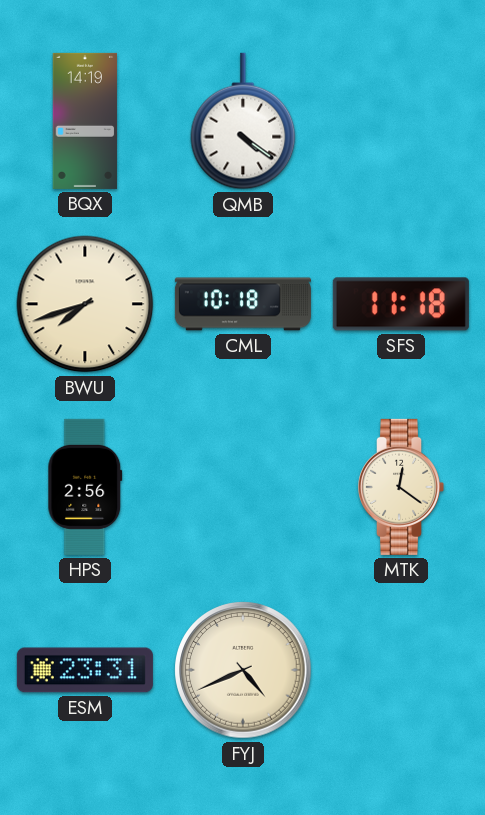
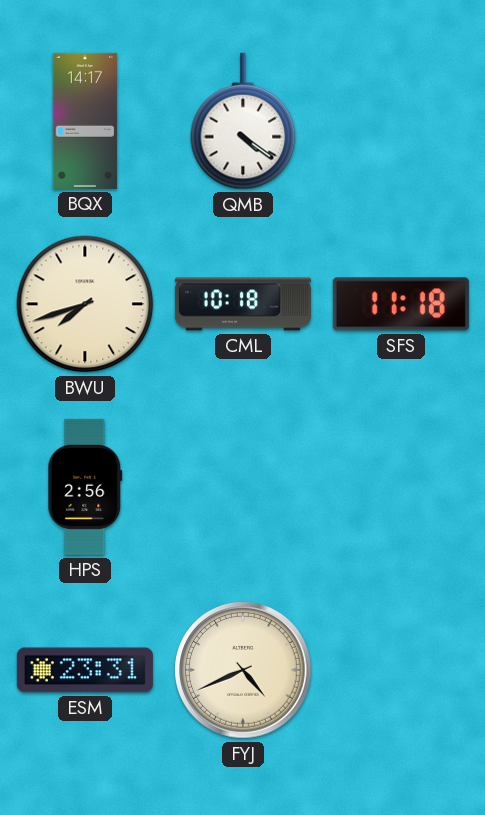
BQX: 14:19 -> 14:17
MTK: 12:21 -> none
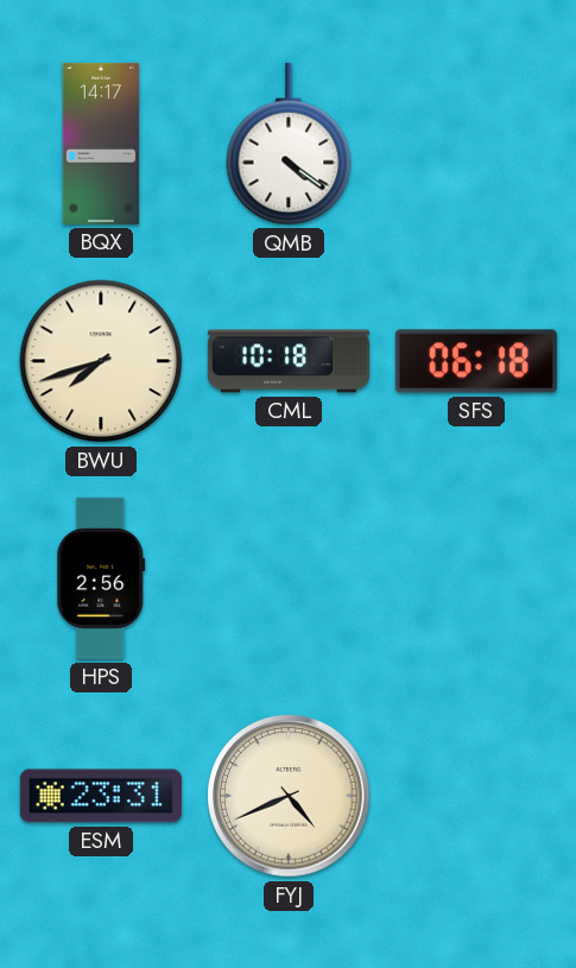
SFS: 11:18 -> 06:18
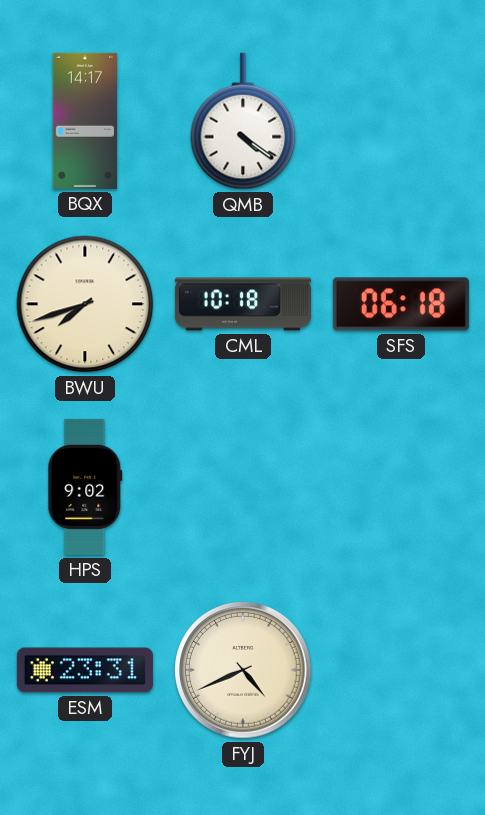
HPS: 2:56 -> 9:02
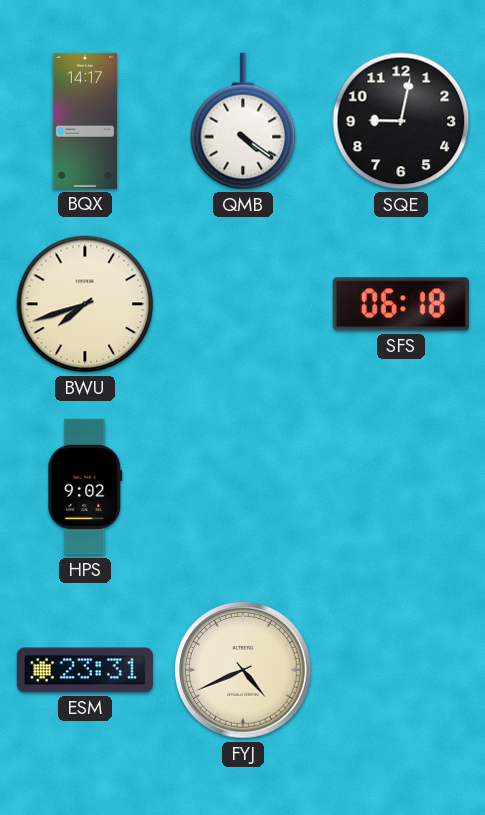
SQE: none -> 9:02
CML: 10:18 -> none
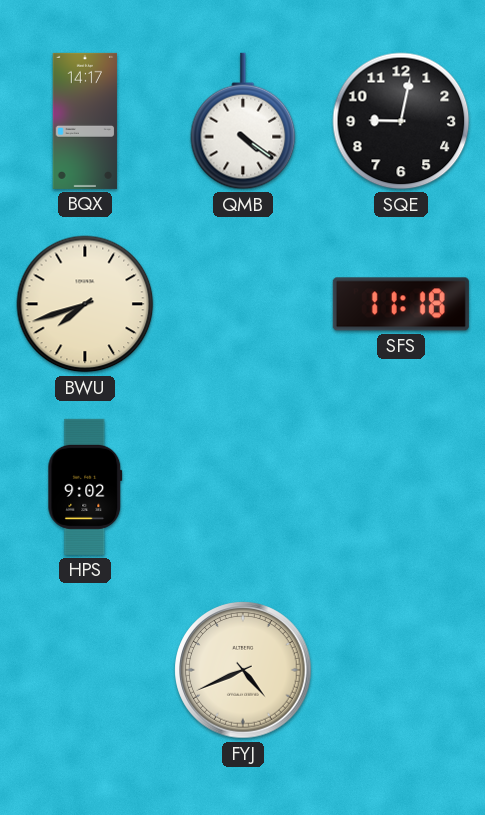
SFS: 06:18 -> 11:18
ESM: 23:31 -> none
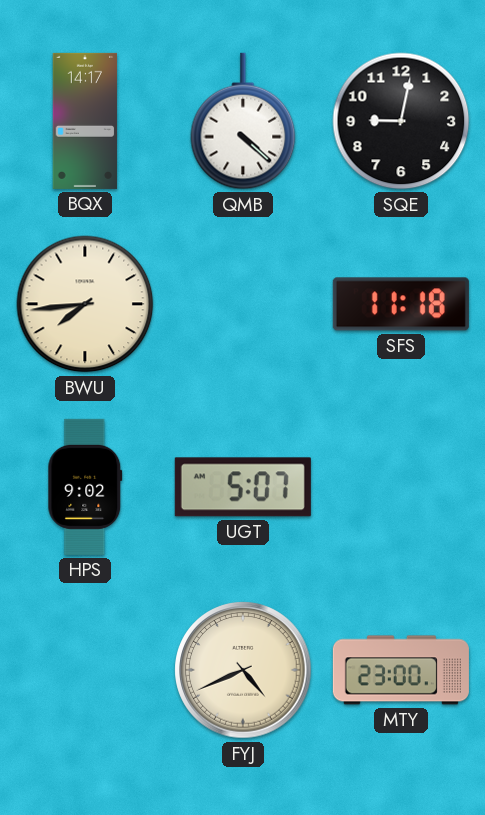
QMB: 4:21 -> 4:22
BWU: 7:42 -> 7:44
UGT: none -> 5:07
MTY: none -> 23:00
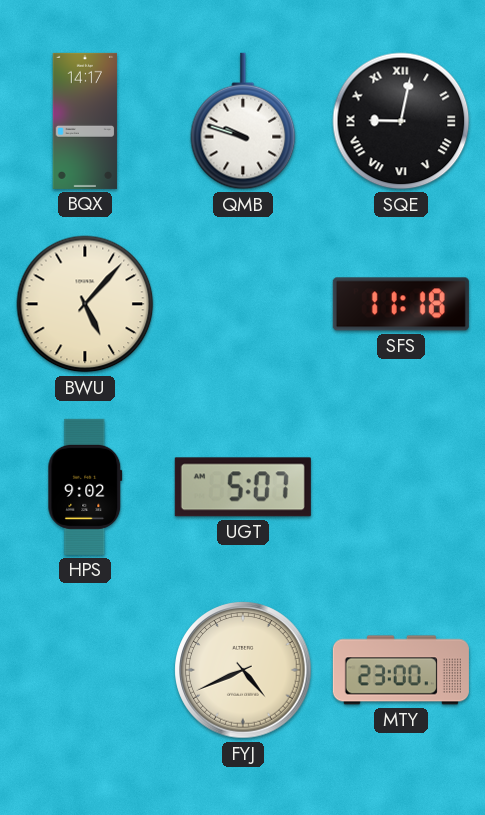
QMB: 4:22 -> 9:48
SQE numerals: Arabic -> Roman
BWU: 7:44 -> 5:07
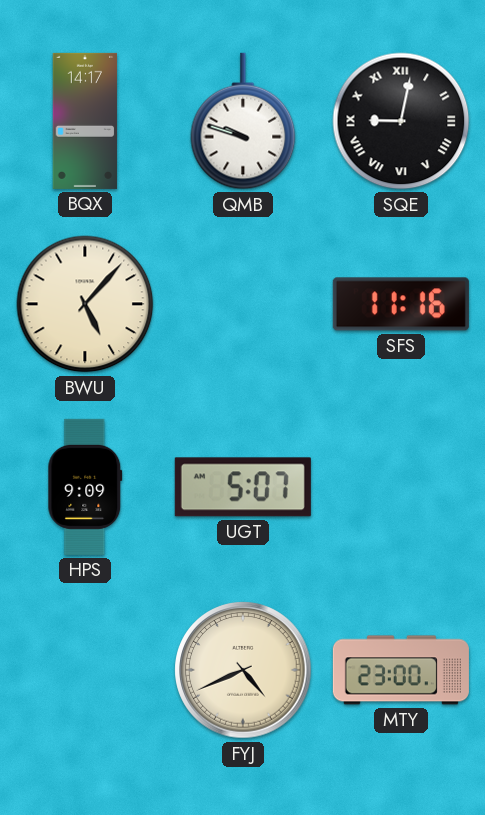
SFS: 11:18 -> 11:16
HPS: 9:02 -> 9:09
